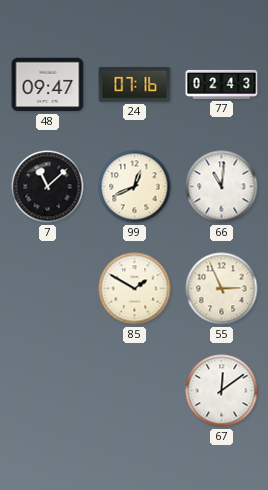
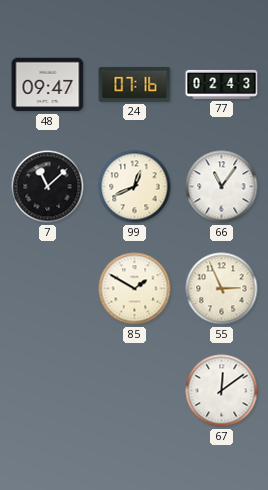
66: 11:01 -> 11:06
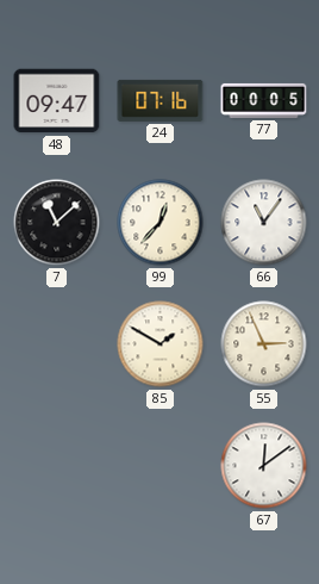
77: 02:43 -> 00:05
99: 12:41 -> 12:37
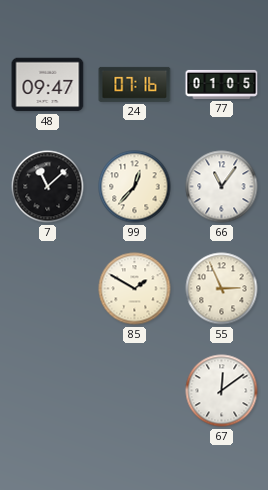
77: 00:05 -> 01:05
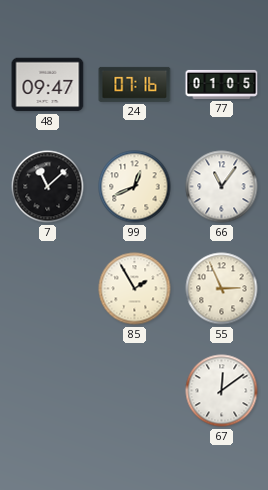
99: 12:37 -> 12:41
85: 1:50 -> 1:55
